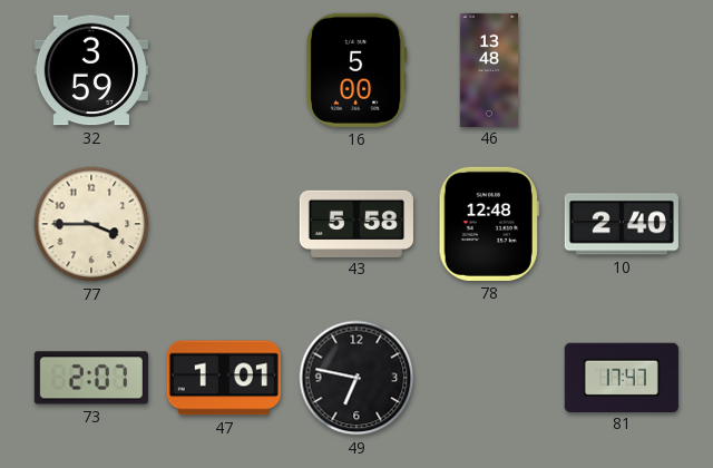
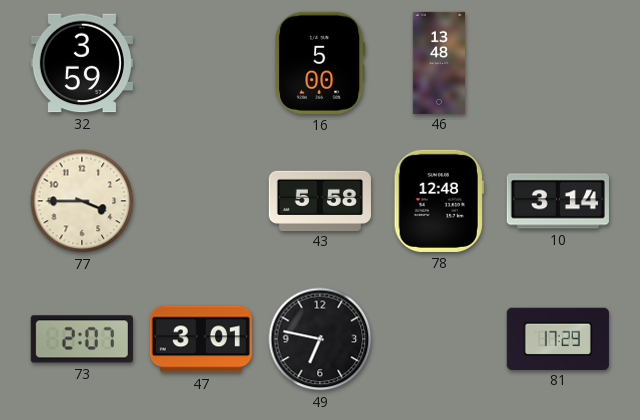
10: 2:40 -> 3:14
47: 1:01 -> 3:01
81: 17:47 -> 17:29
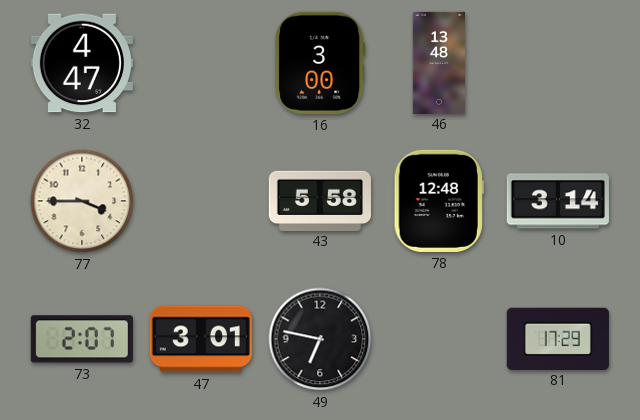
32: 3:59 -> 4:47
16: 5:00 -> 3:00
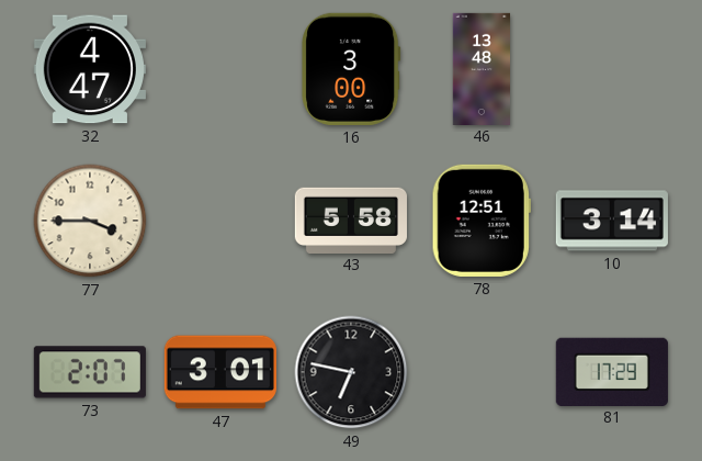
78: 12:48 -> 12:51
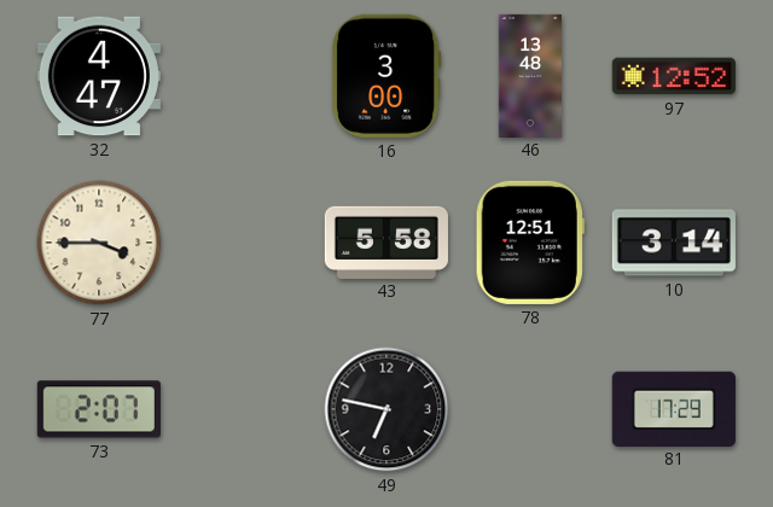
97: none -> 12:52
47: 3:01 -> none
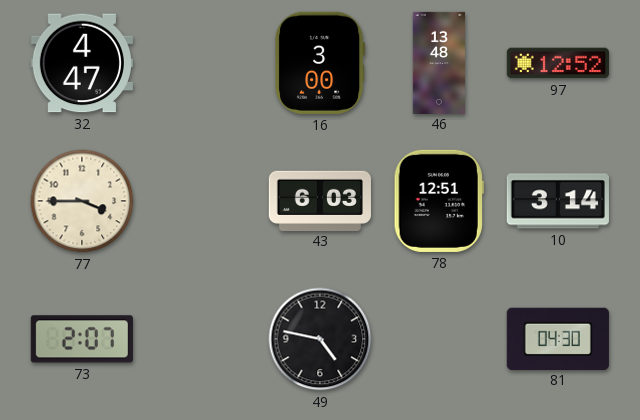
43: 5:58 -> 6:03
49: 6:47 -> 4:47
81: 17:29 -> 04:30
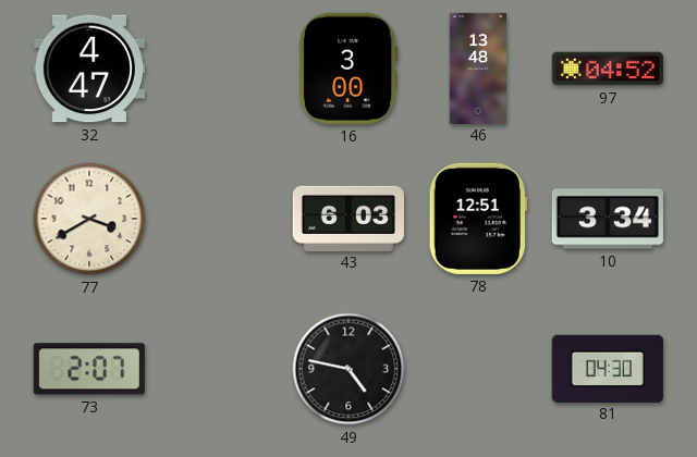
97: 12:52 -> 04:52
77: 3:45 -> 3:40
10: 3:14 -> 3:34
